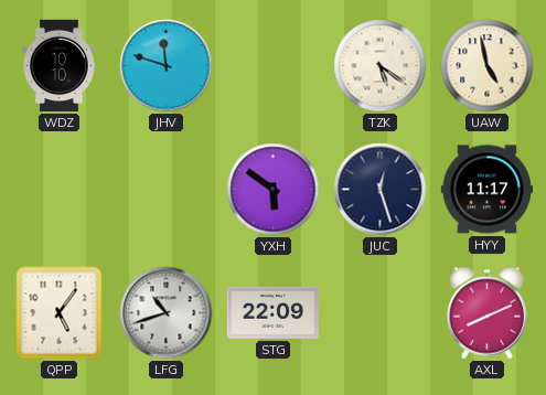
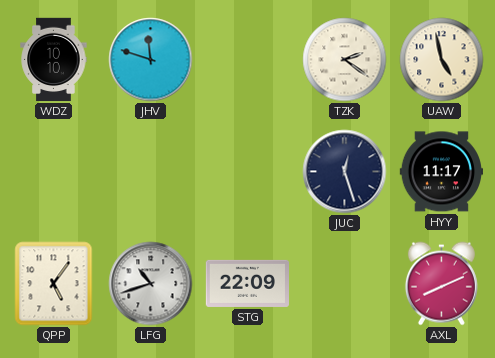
TZK: 5:21 -> 2:21
YXH: 5:51 -> none
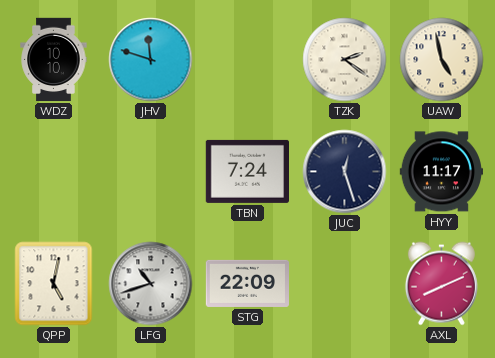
TBN: none -> 7:24
QPP: 5:06 -> 5:02
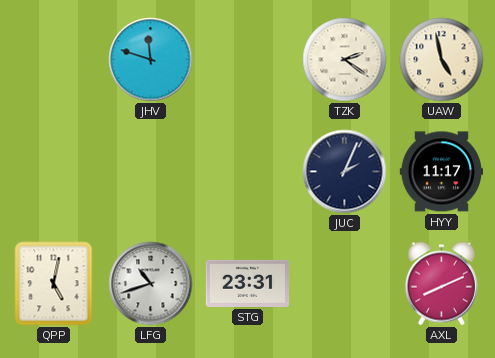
WDZ: 10:10 -> none
TBN: 7:24 -> none
JUC: 12:27 -> 2:04
STG: 22:09 -> 23:31
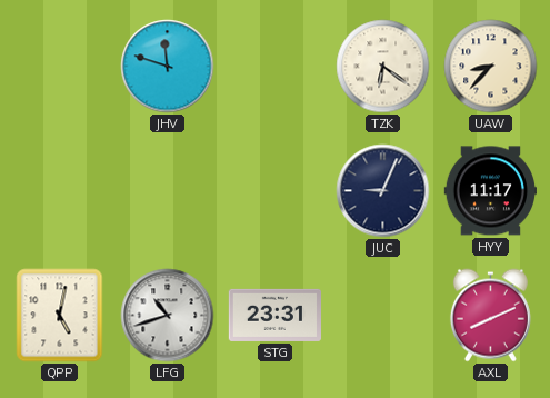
TZK: 2:21 -> 6:21
UAW: 4:58 -> 8:37
JUC: 2:04 -> 9:04
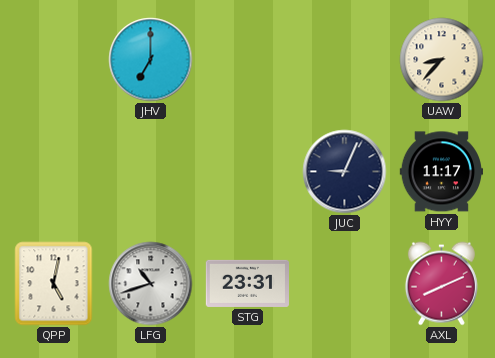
JHV: 11:48 -> 7:00
TZK: 6:21 -> none
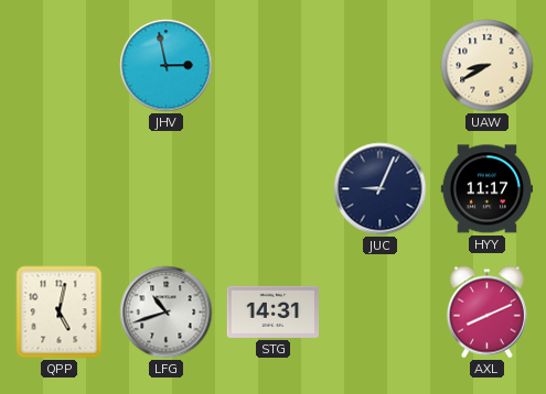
JHV: 7:00 -> 2:58
UAW: 8:37 -> 8:40
STG: 23:31 -> 14:31
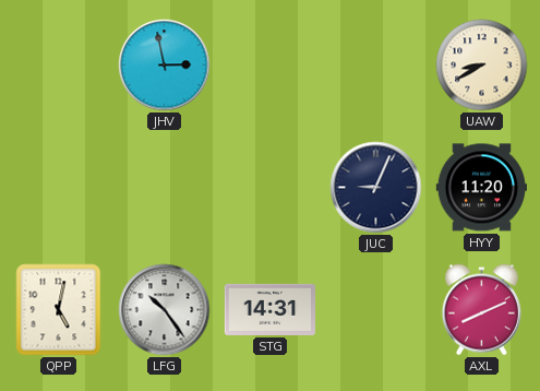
HYY: 11:17 -> 11:20
LFG: 10:42 -> 10:24
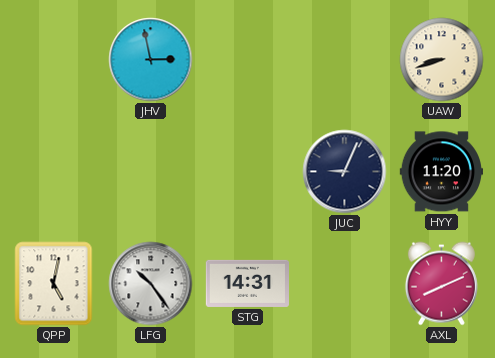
UAW: 8:40 -> 8:42
